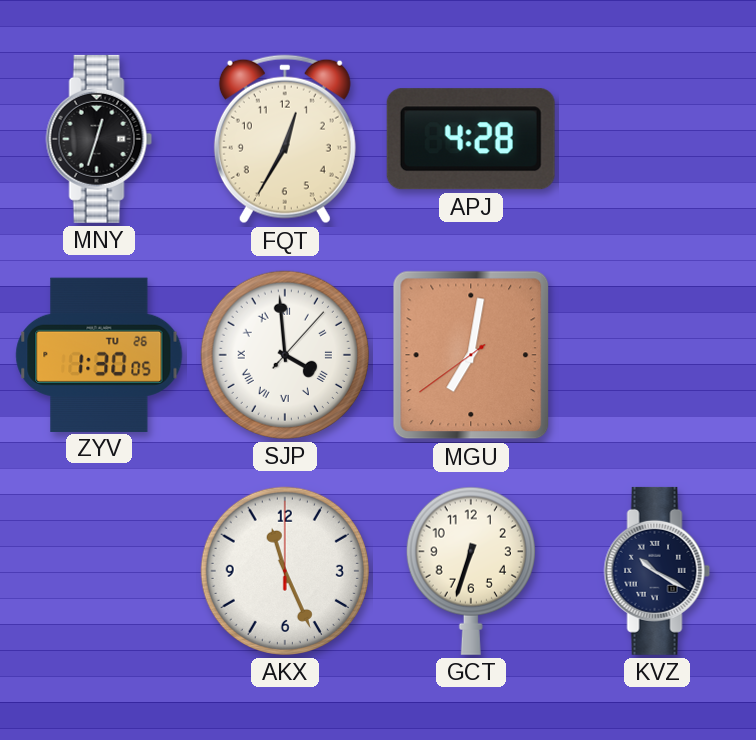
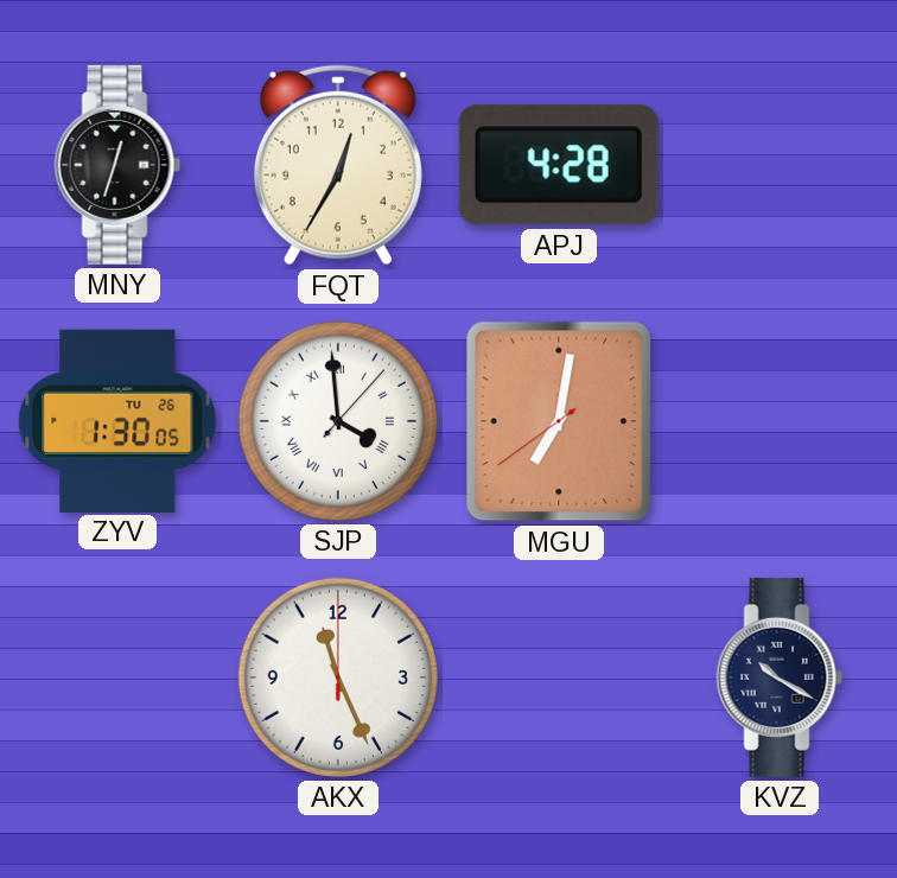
GCT: 6:33 -> none
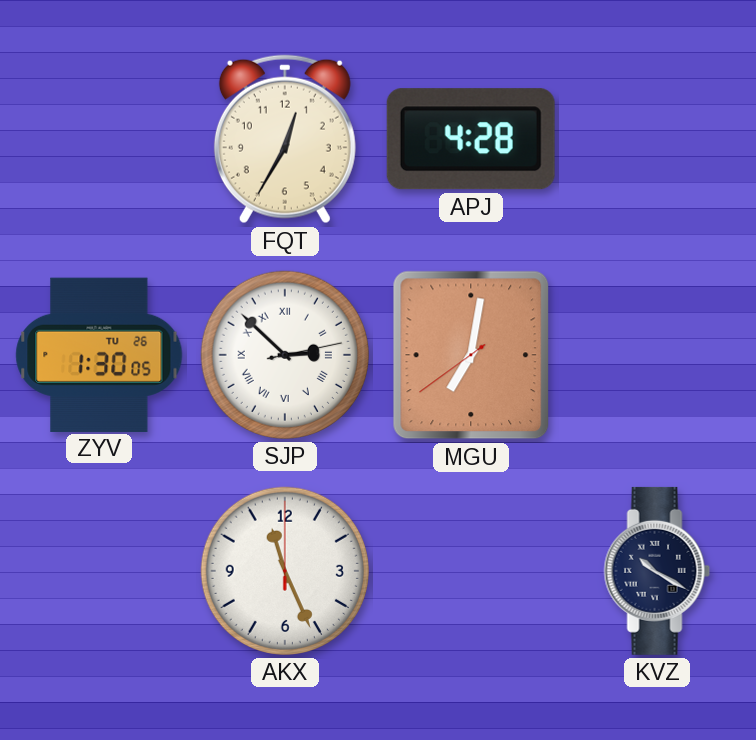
MNY: 12:33 -> none
SJP: 3:59 -> 2:52
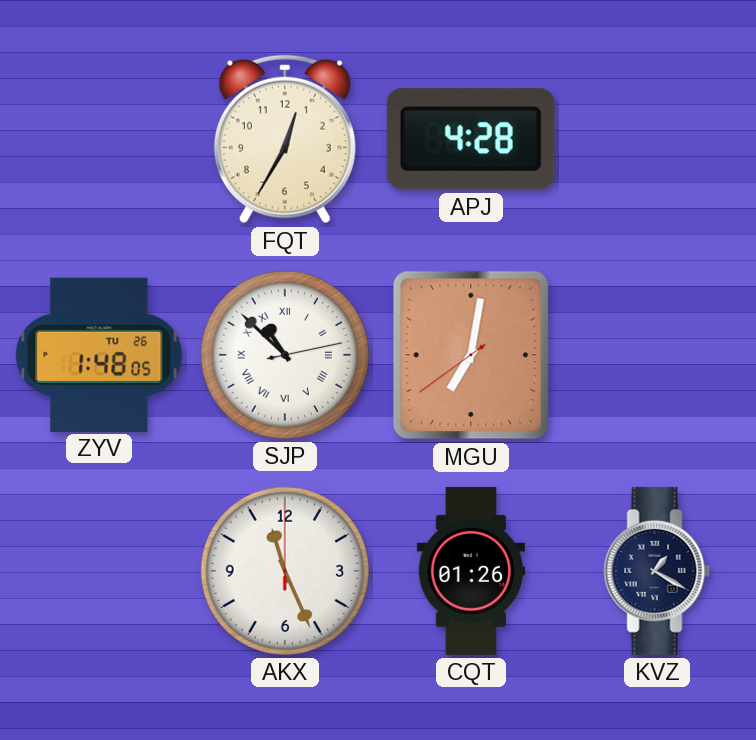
ZYV: 1:30 -> 1:48
SJP: 2:52 -> 10:52
CQT: none -> 01:26
KVZ: 10:20 -> 1:20
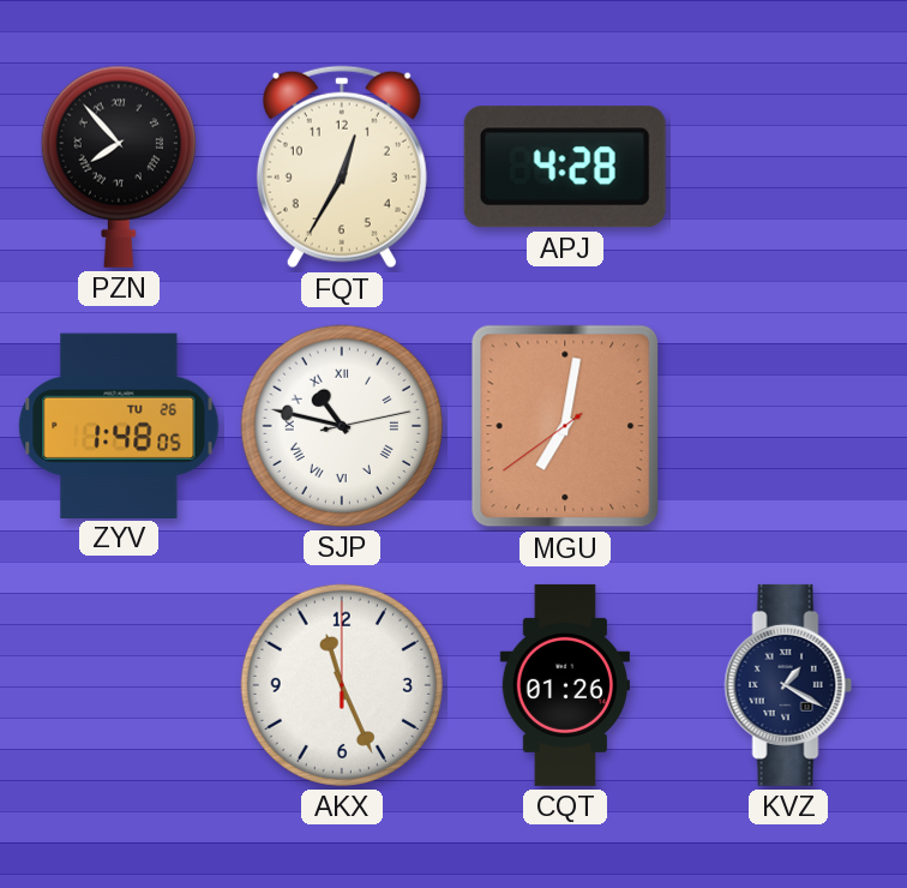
PZN: none -> 7:53
SJP: 10:52 -> 10:47
